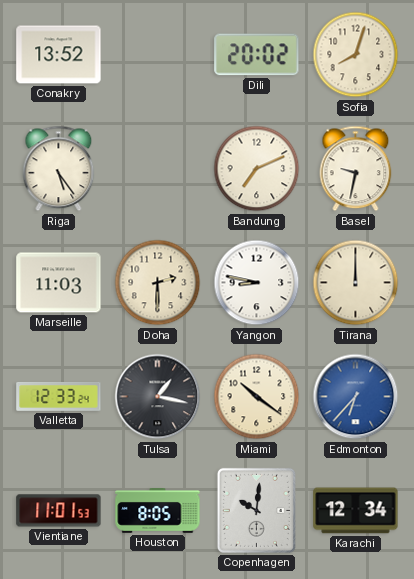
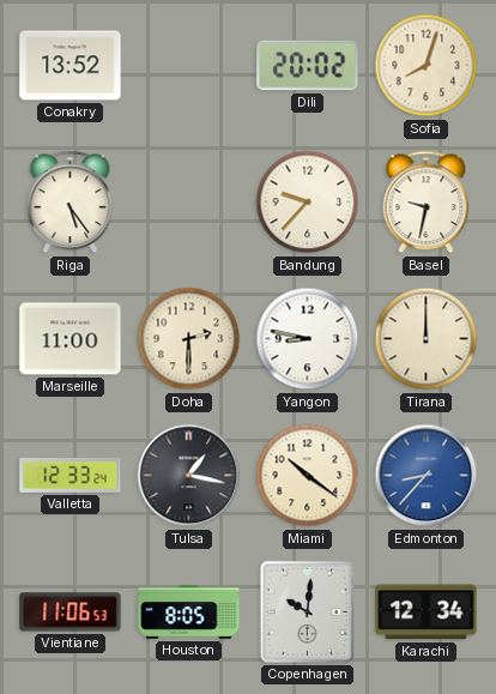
Bandung: 7:11 -> 9:37
Marseille: 11:03 -> 11:00
Edmonton: 6:37 -> 8:37
Vientiane: 11:01 -> 11:06
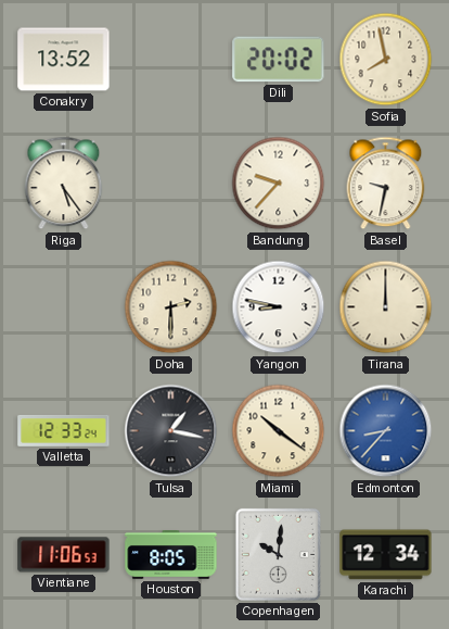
Sofia: 8:03 -> 7:58
Marseille: 11:00 -> none
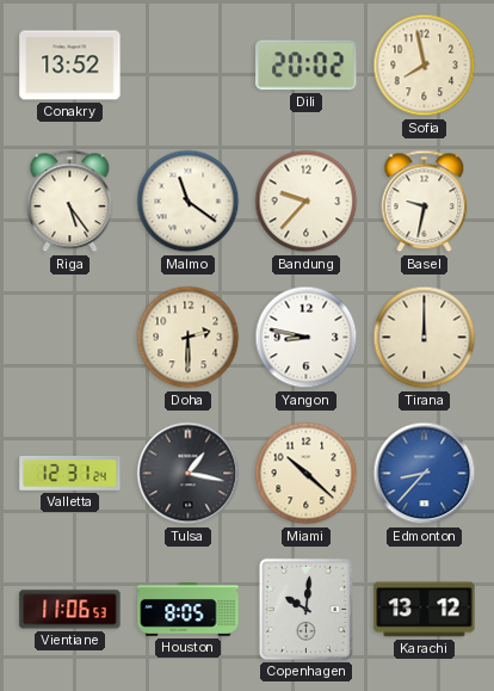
Malmo: none -> 11:21
Valletta: 12:33 -> 12:31
Miami: 10:21 -> 10:22
Karachi: 12:34 -> 13:12
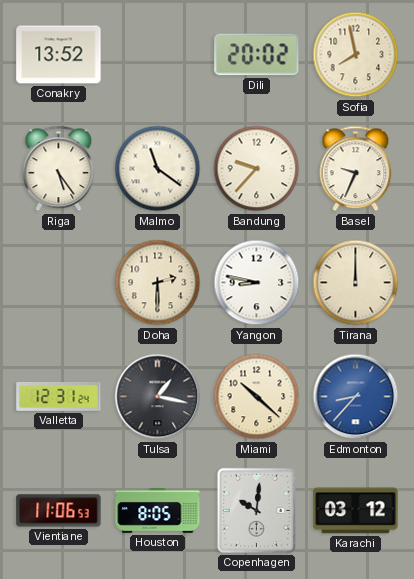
Basel: 9:32 -> 9:34
Karachi: 13:12 -> 03:12
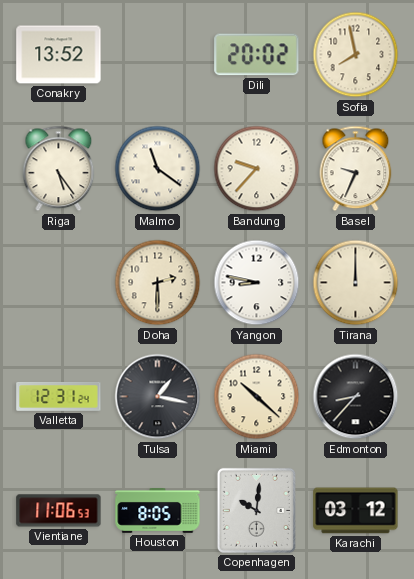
Edmonton dial: blue -> black
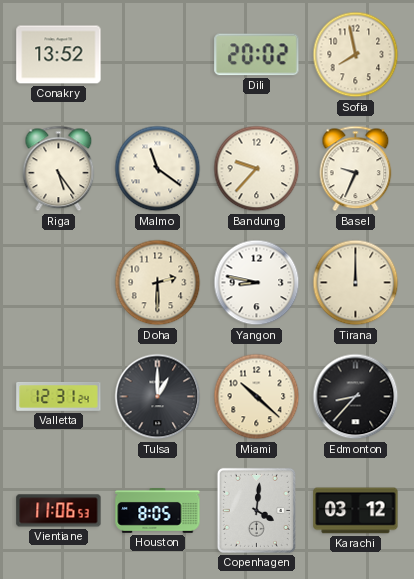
Tulsa: 1:17 -> 1:00
Copenhagen: 10:01 -> 4:01
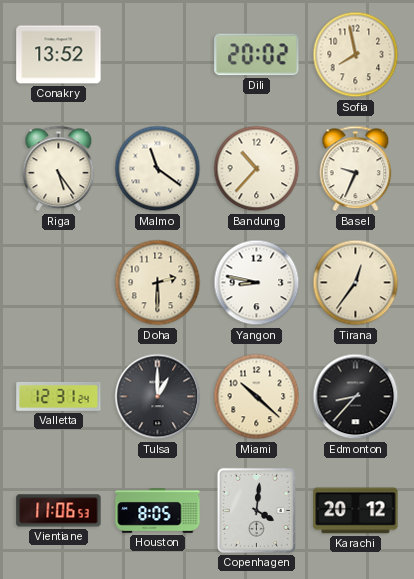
Bandung: 9:37 -> 10:37
Tirana: 12:00 -> 12:36
Karachi: 03:12 -> 20:12
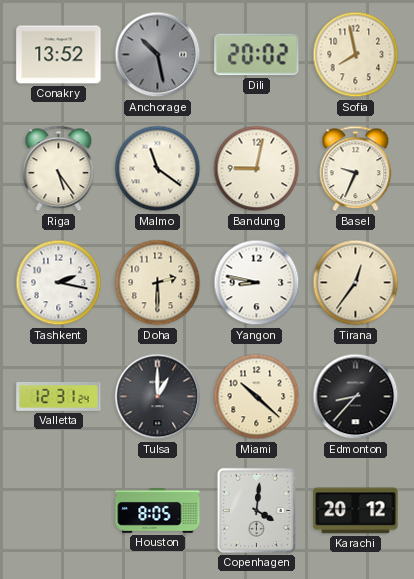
Anchorage: none -> 10:28
Bandung: 10:37 -> 9:02
Tashkent: none -> 2:17
Vientiane: 11:06 -> none
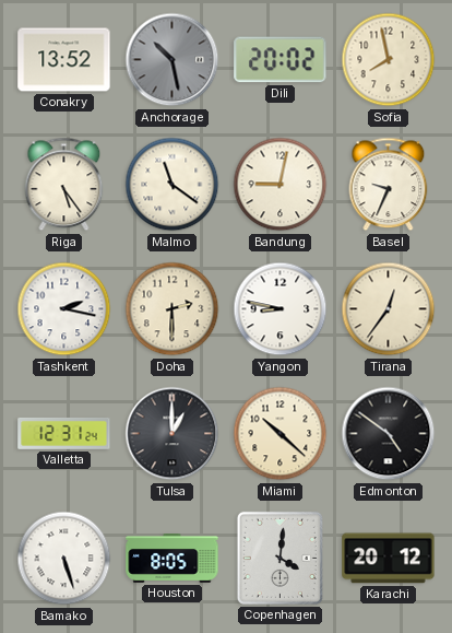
Edmonton: 8:37 -> 4:51
Bamako: none -> 5:27
